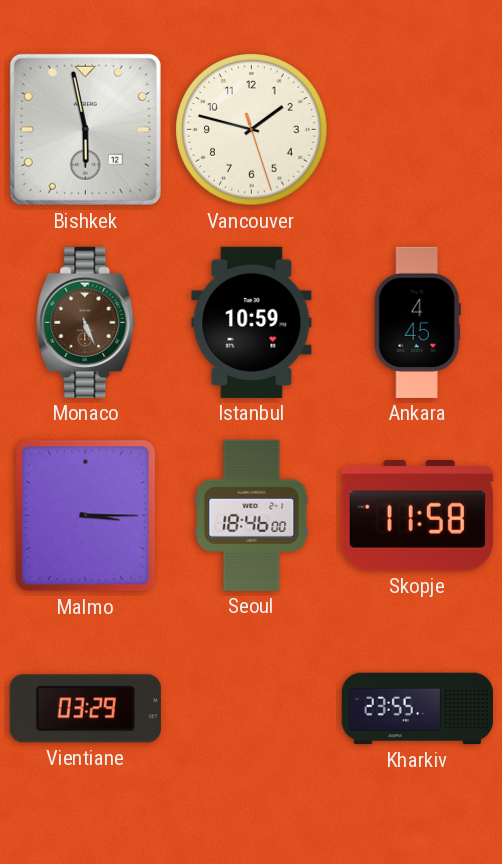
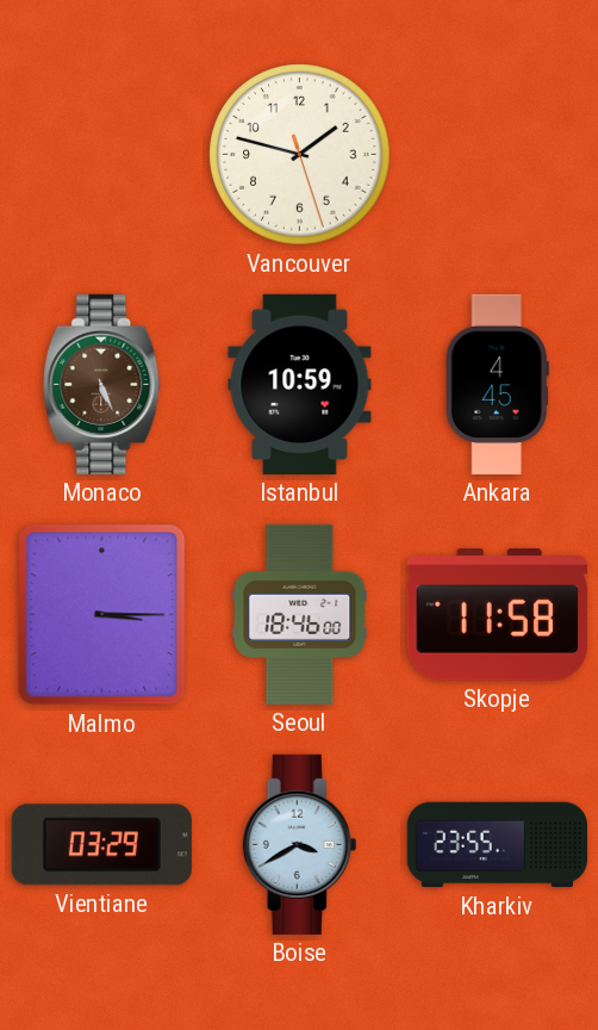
Bishkek: 5:58 -> none
Boise: none -> 3:40
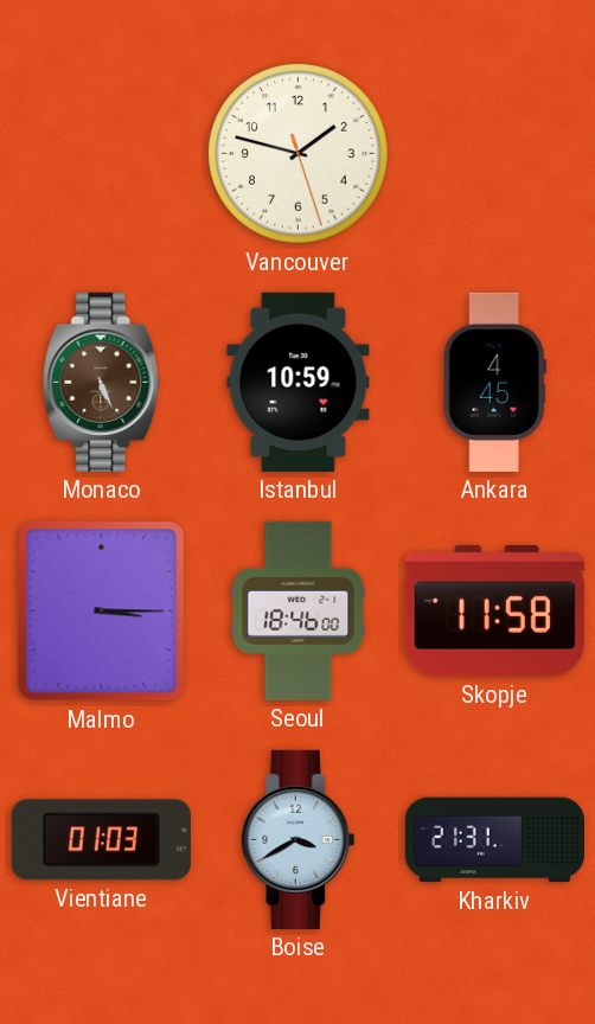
Vientiane: 03:29 -> 01:03
Kharkiv: 23:55 -> 21:31
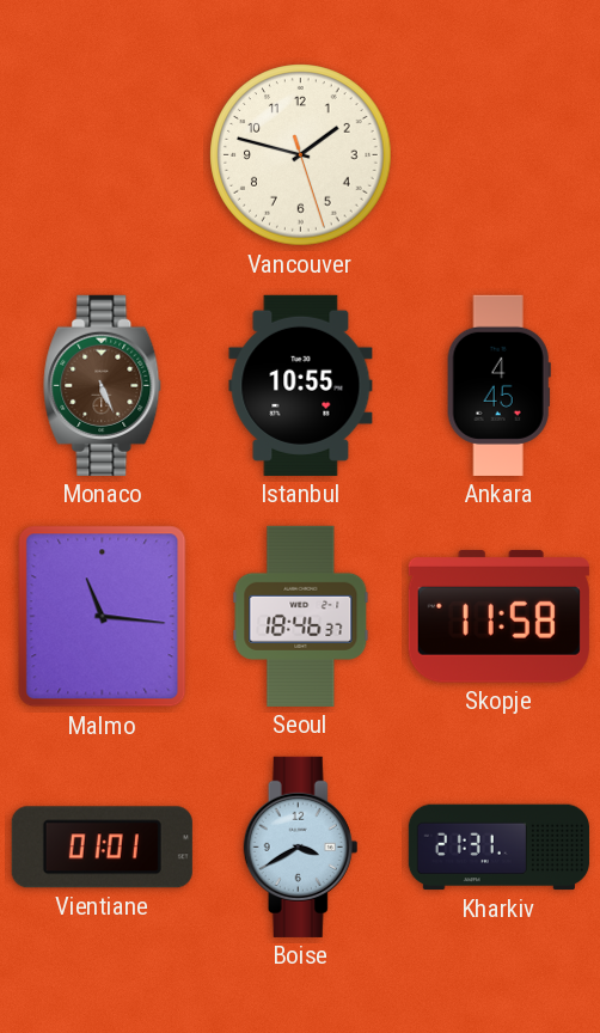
Istanbul: 10:59 -> 10:55
Malmo: 3:15 -> 11:16
Seoul: 18:46:00 -> 18:46:37
Vientiane: 01:03 -> 01:01
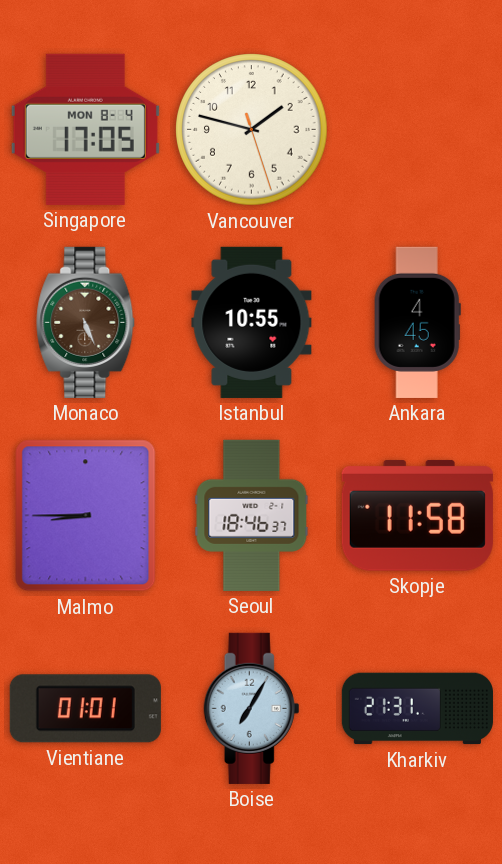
Singapore: none -> 17:05
Malmo: 11:16 -> 8:45
Boise: 3:40 -> 7:05
